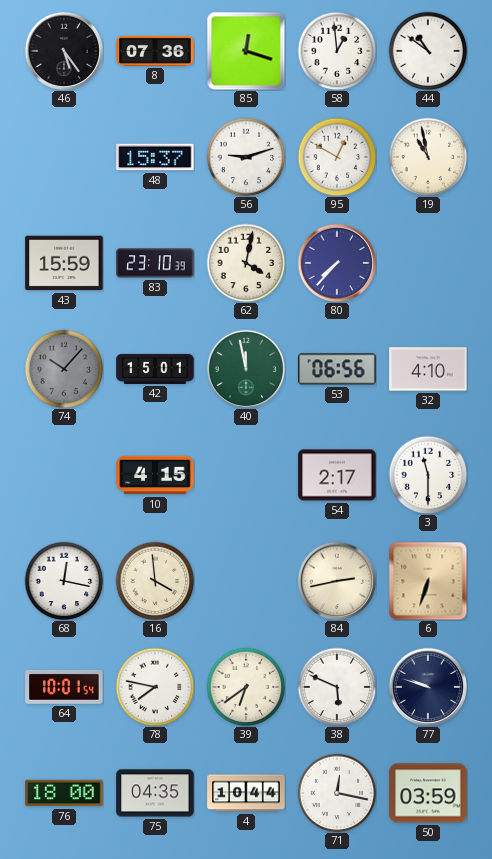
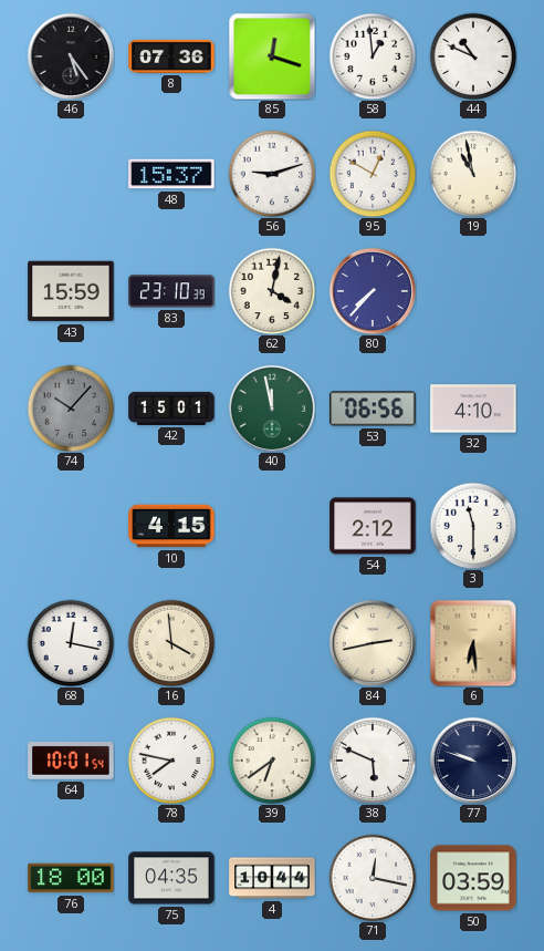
44: 10:51 -> 10:49
54: 2:17 -> 2:12
6: 6:33 -> 6:29
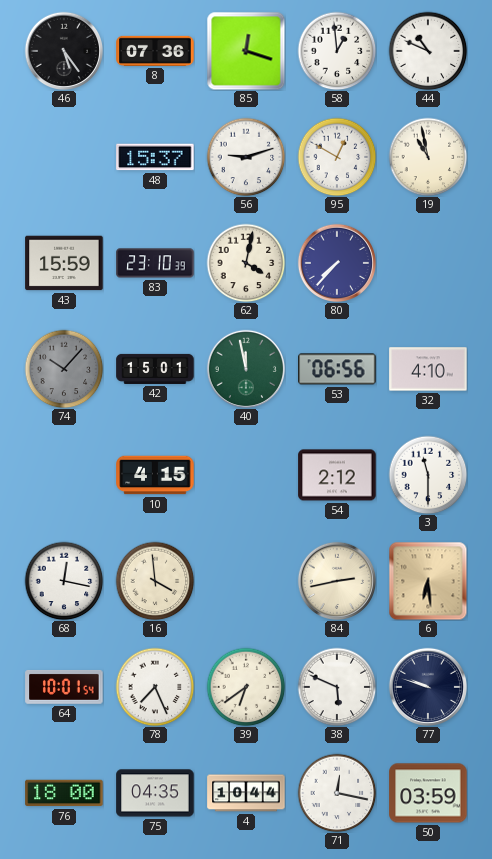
78: 7:47 -> 7:26
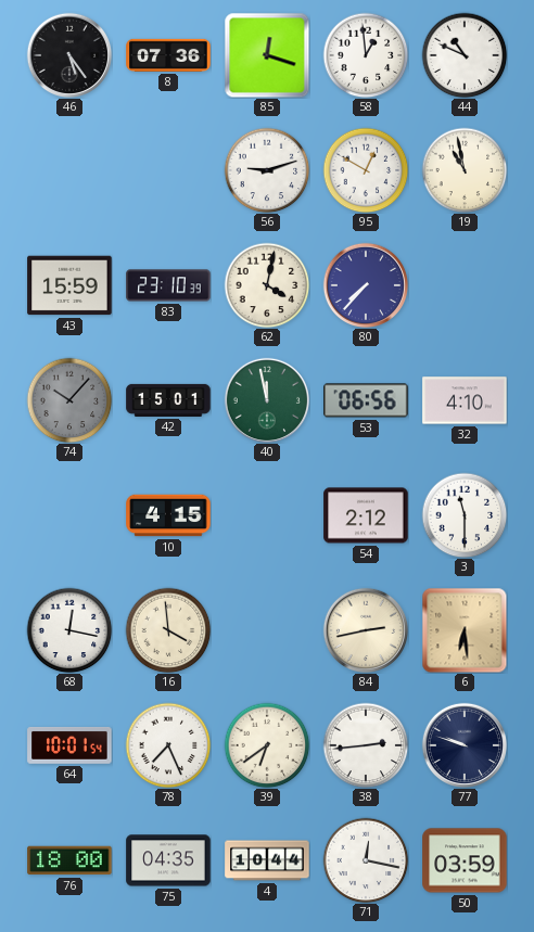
48: 15:37 -> none
38: 5:49 -> 2:44
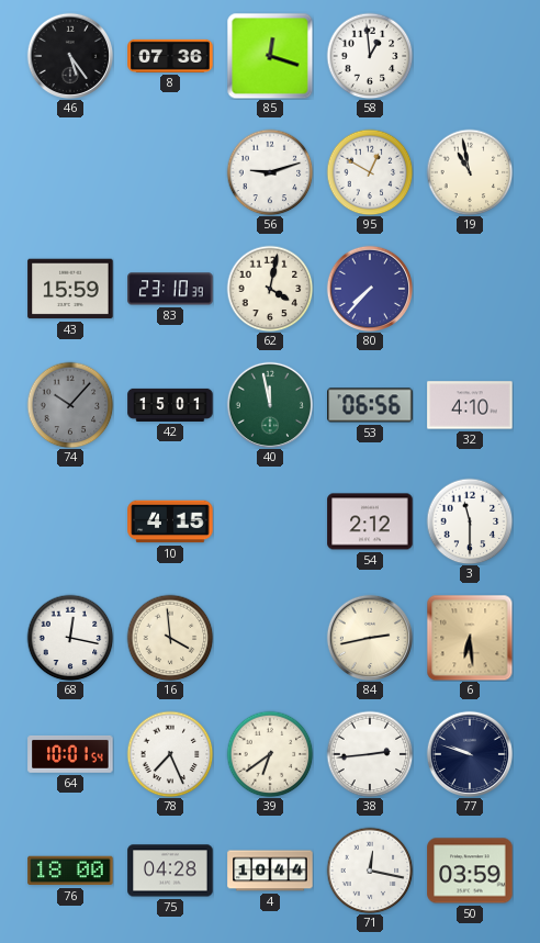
44: 10:49 -> none
75: 04:35 -> 04:28
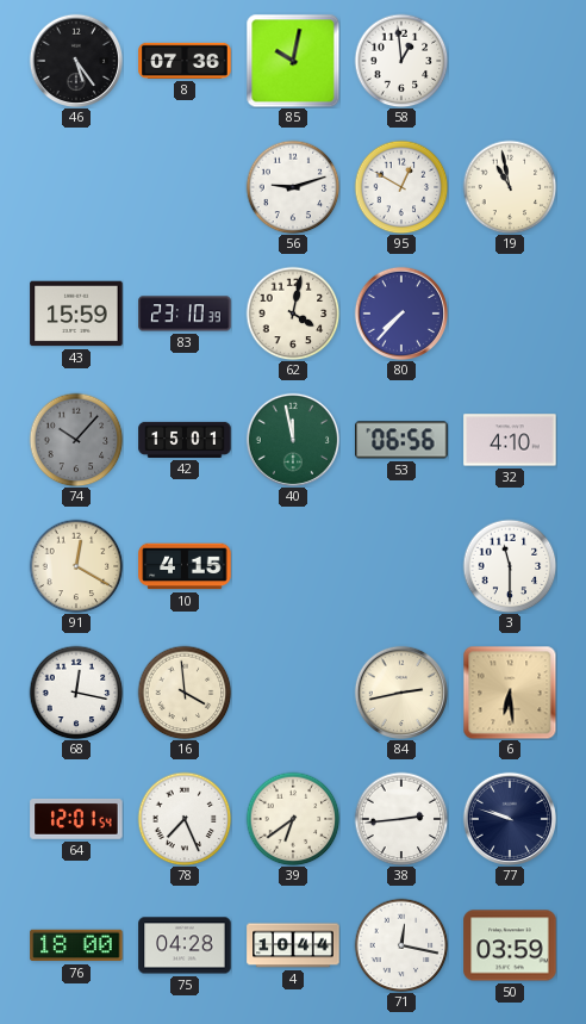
85: 12:18 -> 10:02
91: none -> 12:20
54: 2:12 -> none
64: 10:01 -> 12:01
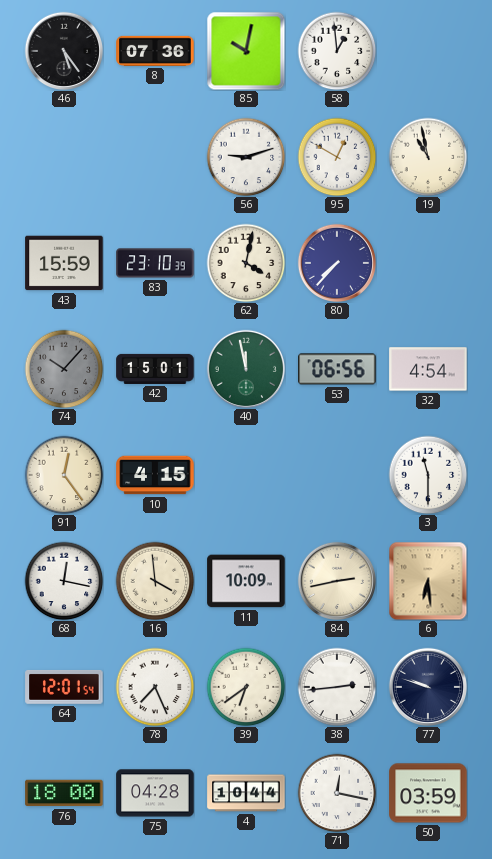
32: 4:10 -> 4:54
91: 12:20 -> 12:24
11: none -> 10:09
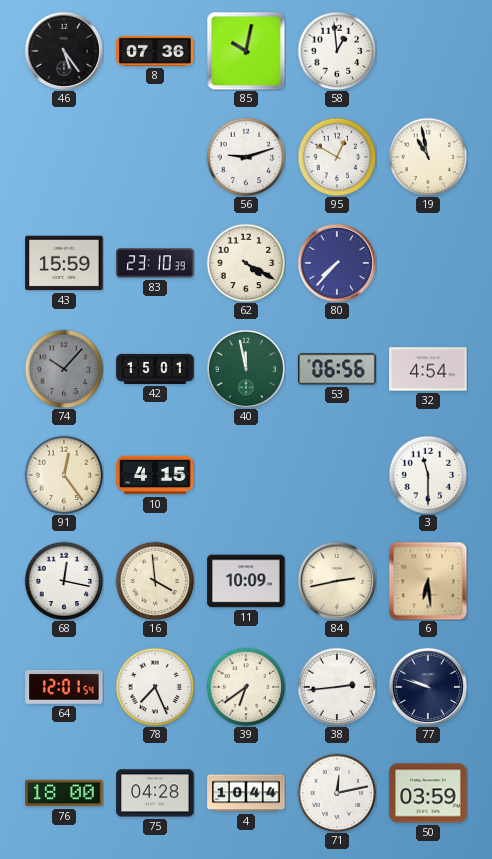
62: 4:02 -> 4:20
71: 12:17 -> 12:13
